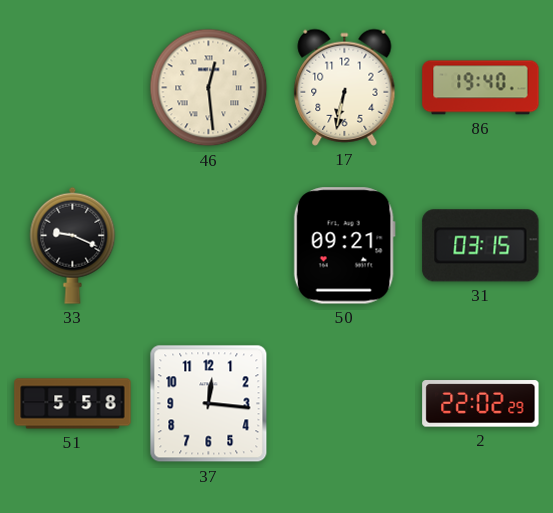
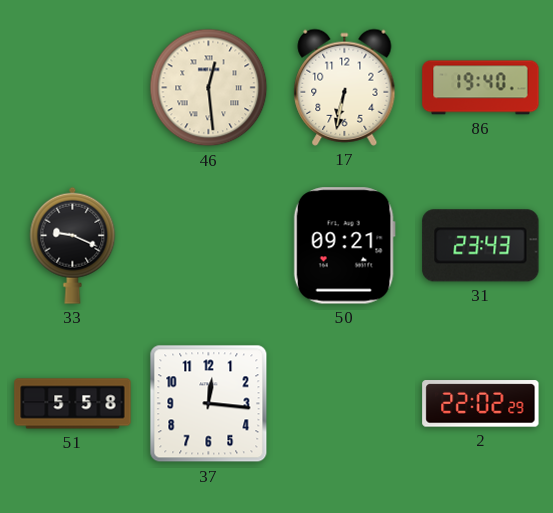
31: 03:15 -> 23:43
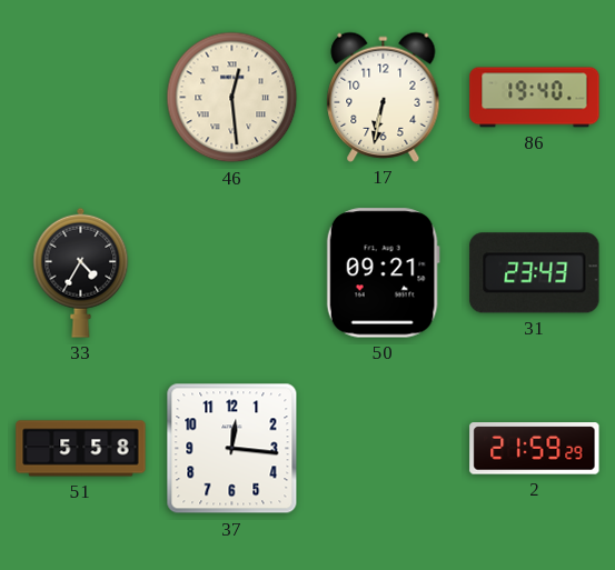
33: 9:19 -> 4:35
2: 22:02 -> 21:59
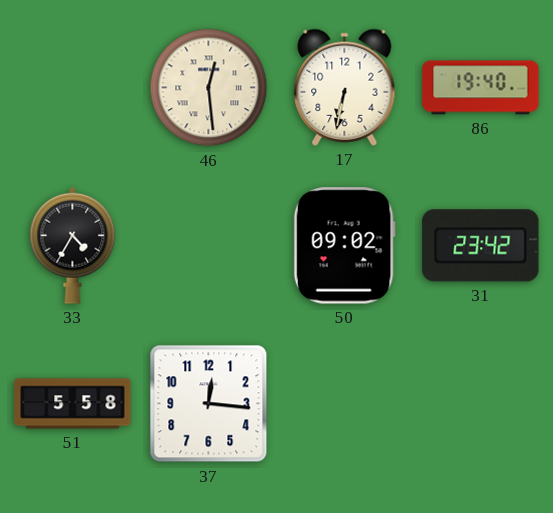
50: 09:21 -> 09:02
31: 23:43 -> 23:42
2: 21:59 -> none
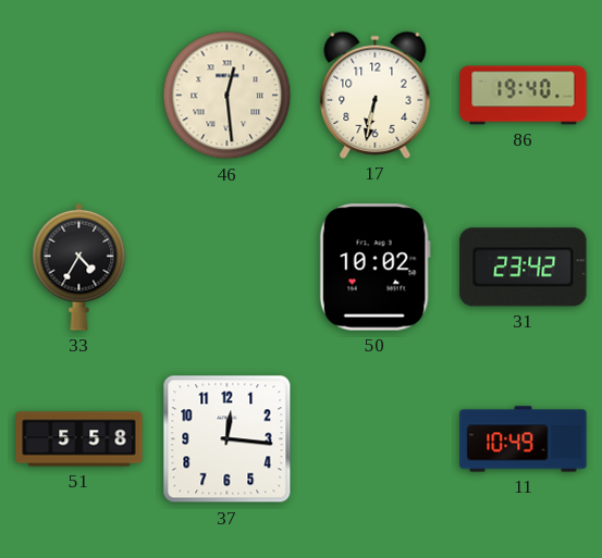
50: 09:02 -> 10:02
11: none -> 10:49
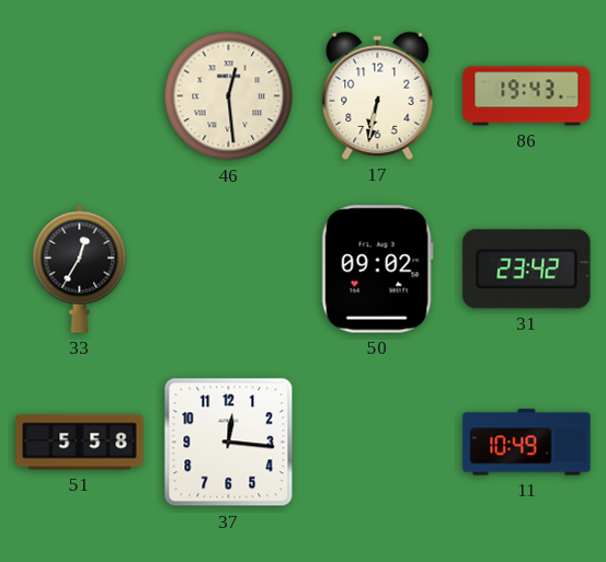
86: 19:40 -> 19:43
33: 4:35 -> 12:35
50: 10:02 -> 09:02
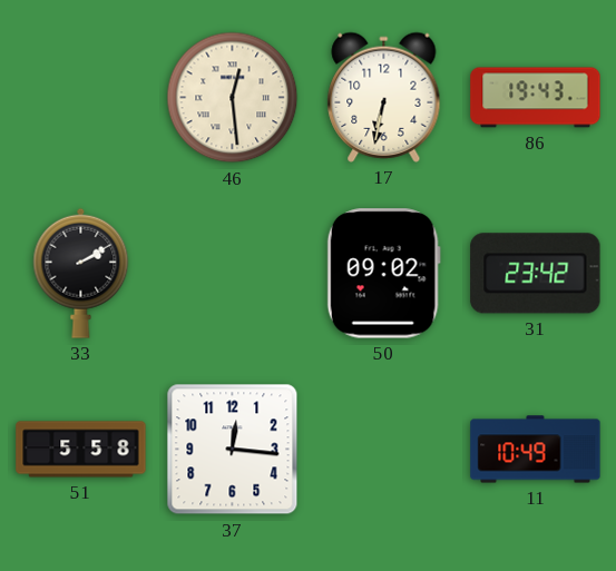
33: 12:35 -> 2:10
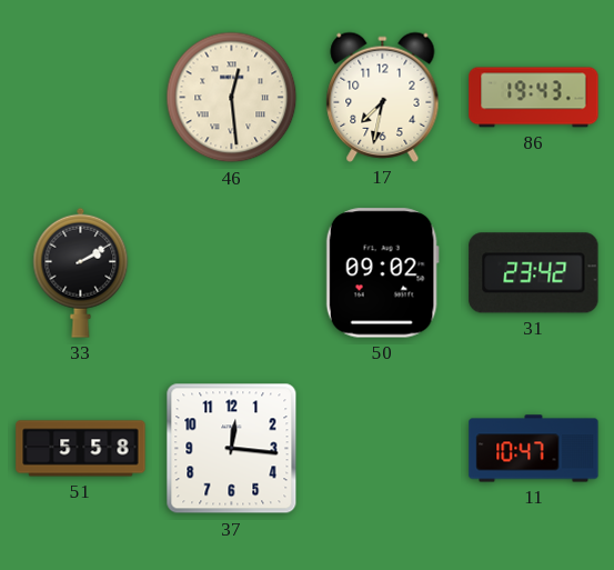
17: 6:32 -> 7:32
11: 10:49 -> 10:47
